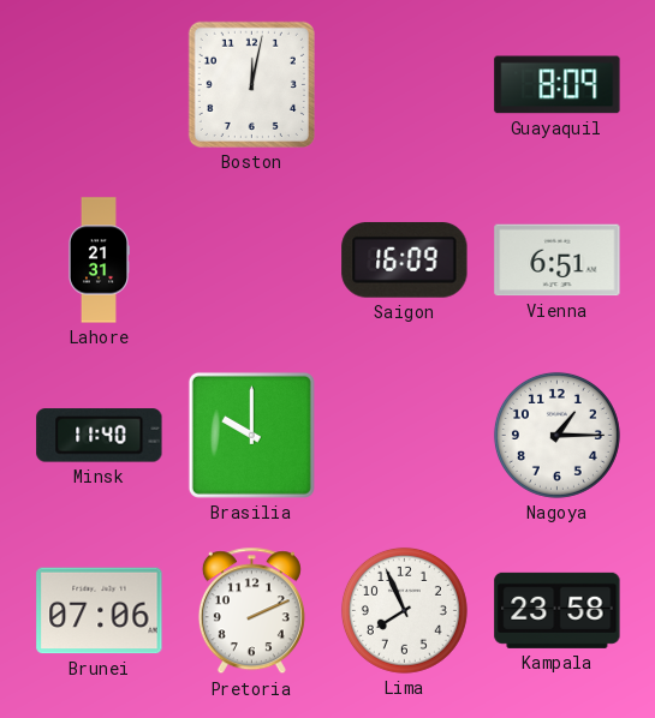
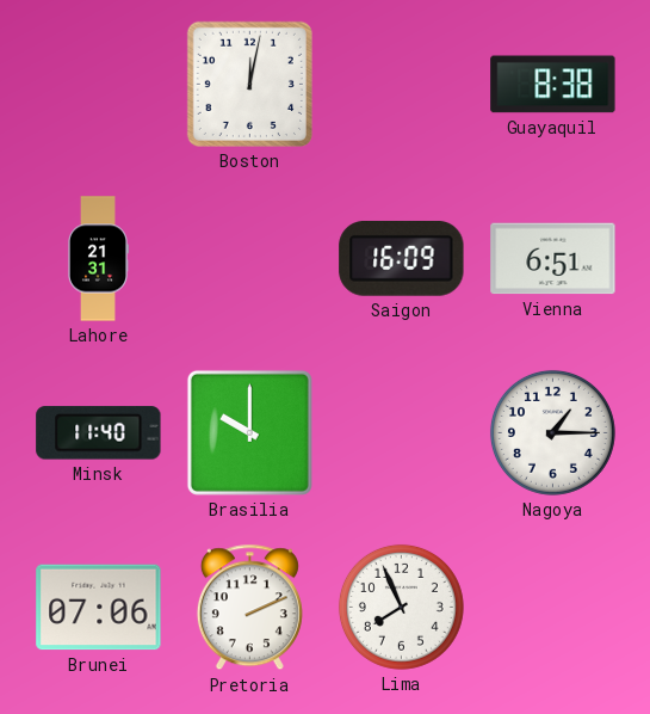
Guayaquil: 8:09 -> 8:38
Kampala: 23:58 -> none
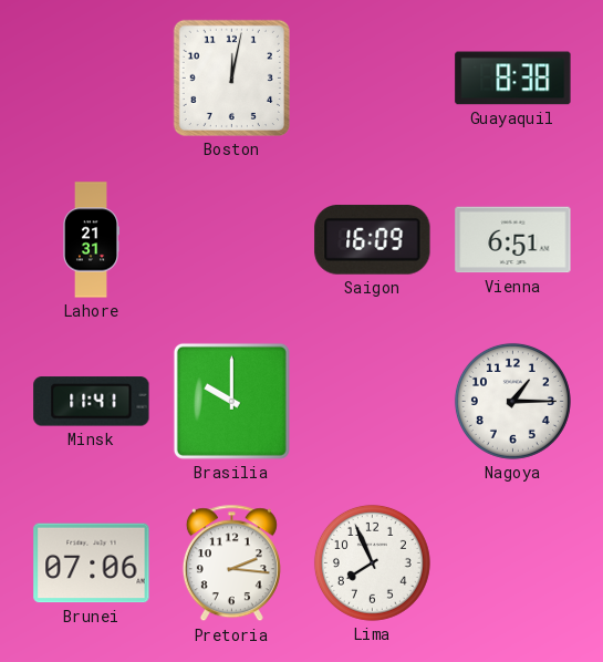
Minsk: 11:40 -> 11:41
Pretoria: 2:11 -> 2:16
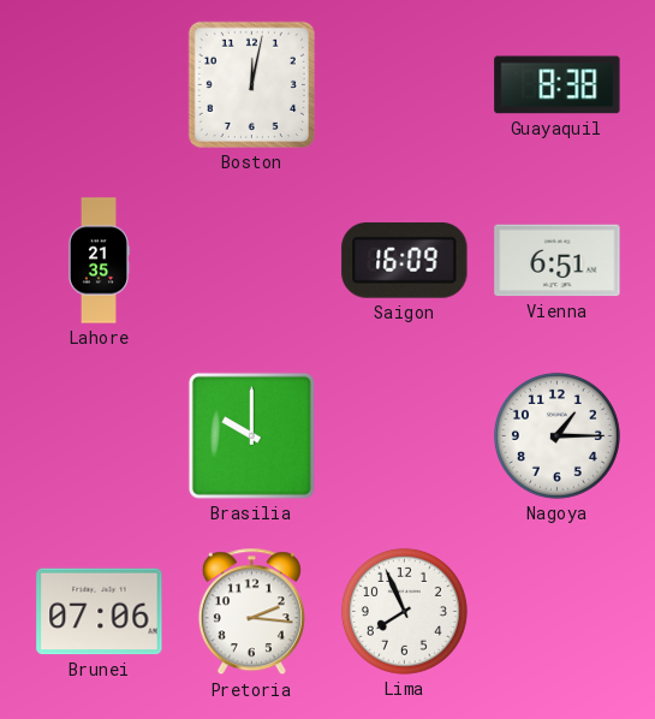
Lahore: 21:31 -> 21:35
Minsk: 11:41 -> none
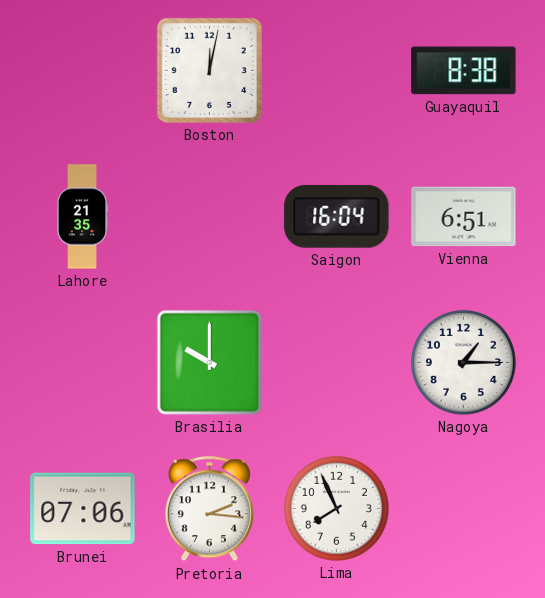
Saigon: 16:09 -> 16:04
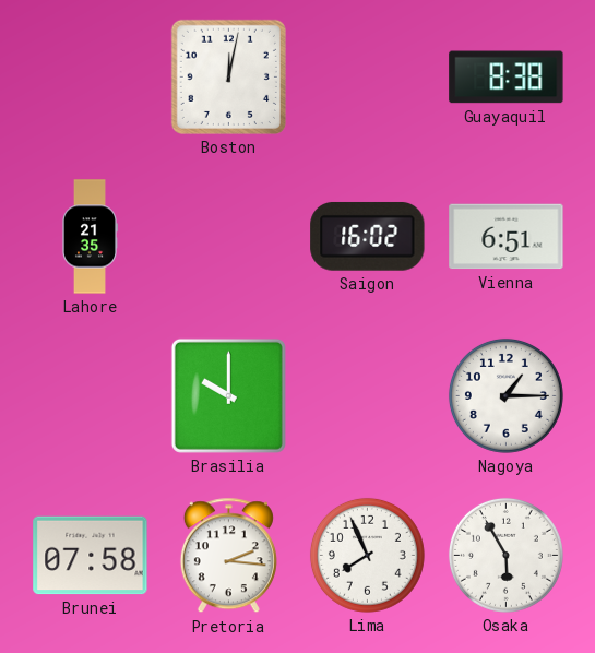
Saigon: 16:04 -> 16:02
Brunei: 07:06 -> 07:58
Osaka: none -> 5:55
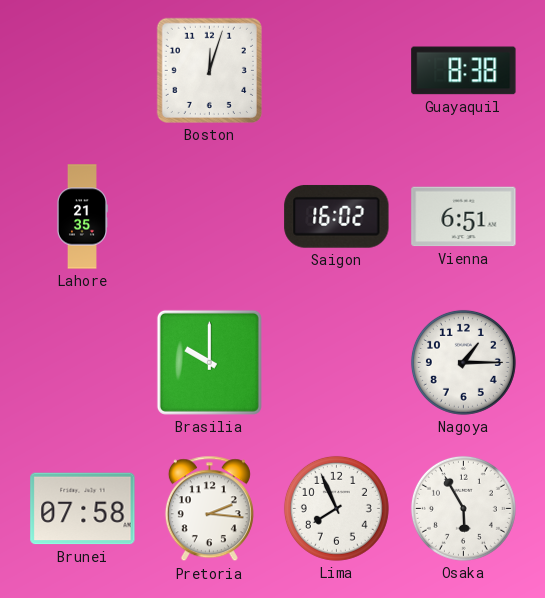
Boston: 12:02 -> 12:03
